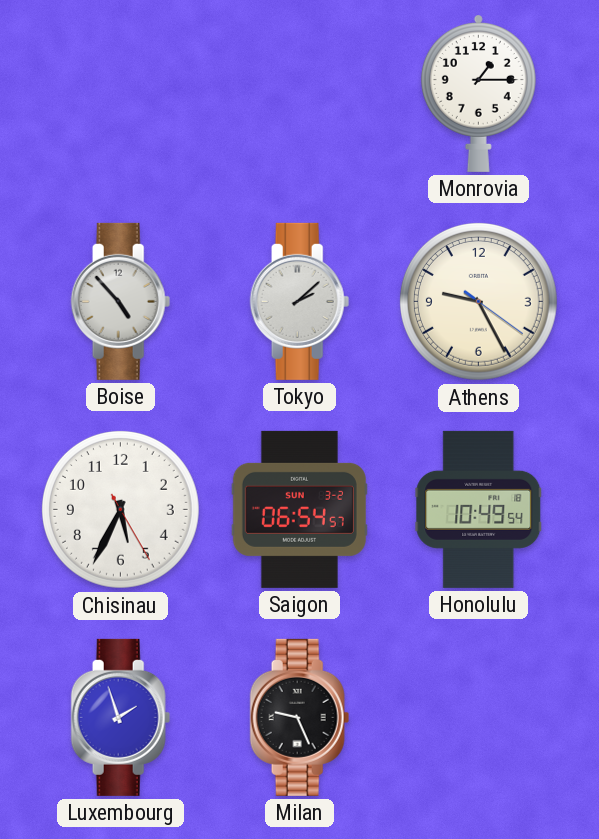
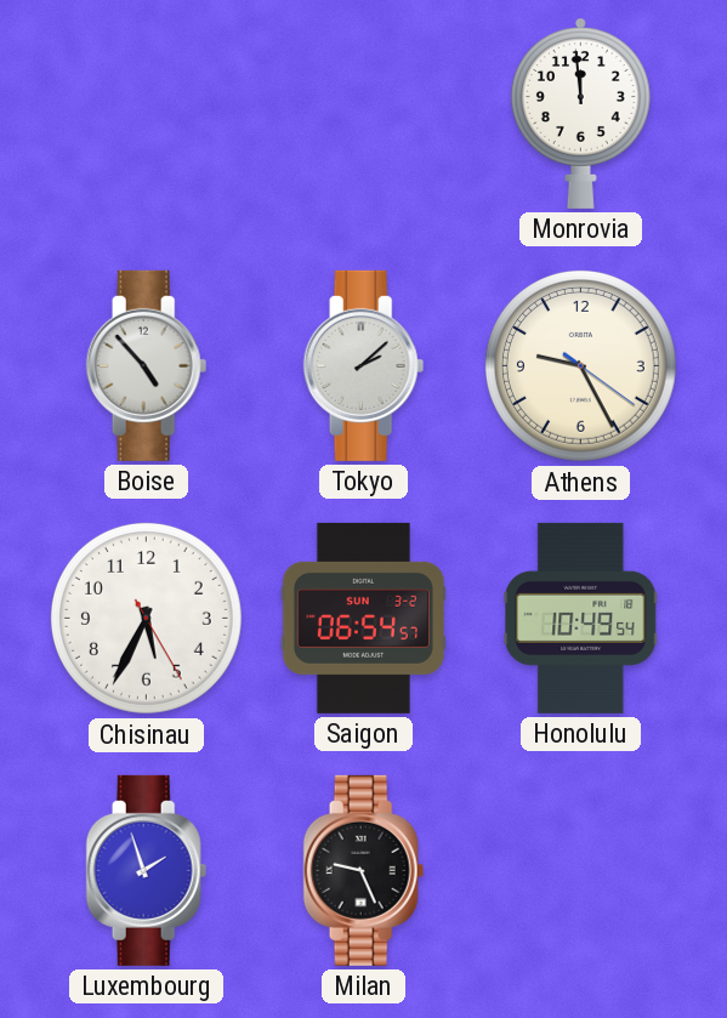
Monrovia: 1:15 -> 11:59
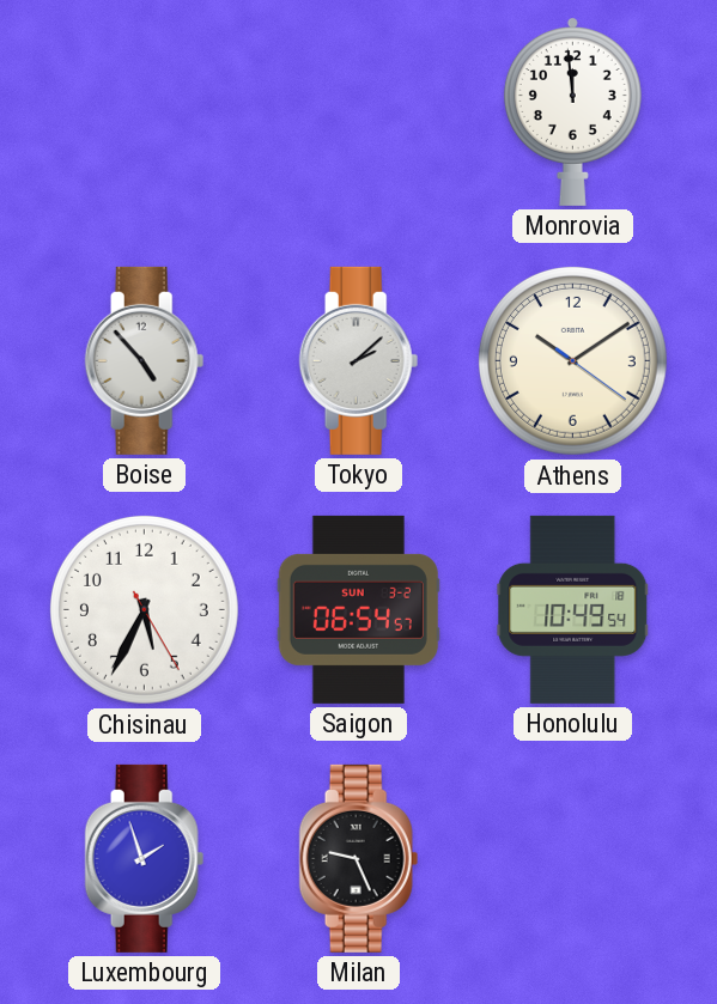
Athens: 9:25 -> 10:09
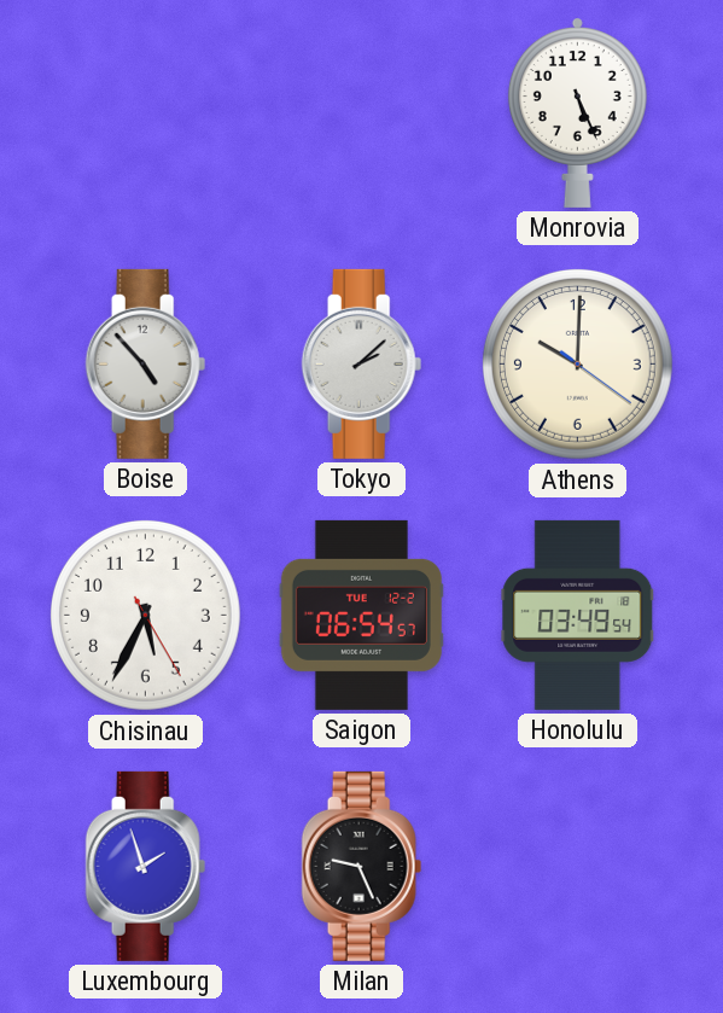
Monrovia: 11:59 -> 5:26
Athens: 10:09 -> 10:00
Saigon date: SUN 3-2 -> TUE 12-2
Honolulu: 10:49 -> 03:49
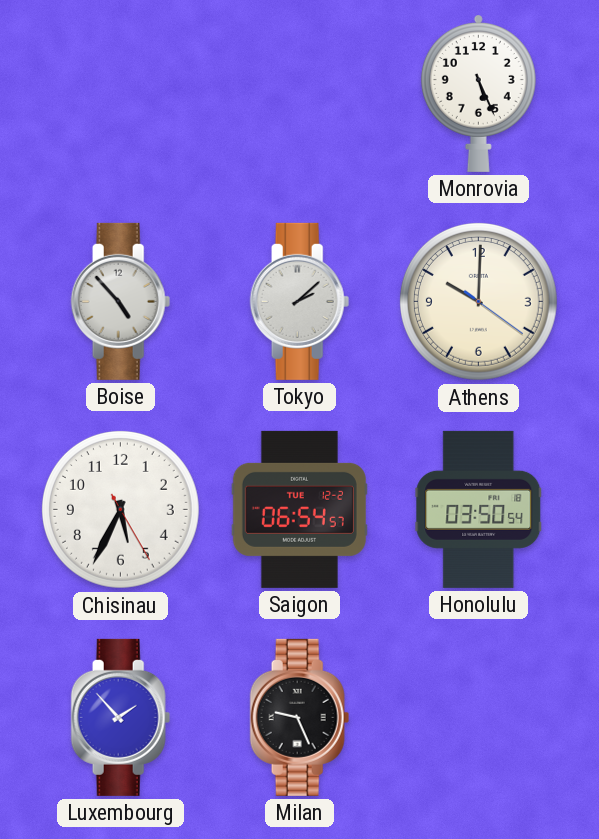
Honolulu: 03:49 -> 03:50
Luxembourg: 1:57 -> 1:53
